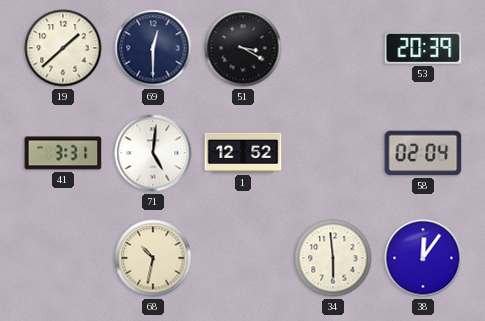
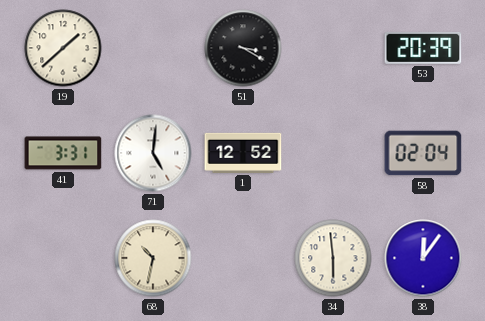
69: 12:30 -> none
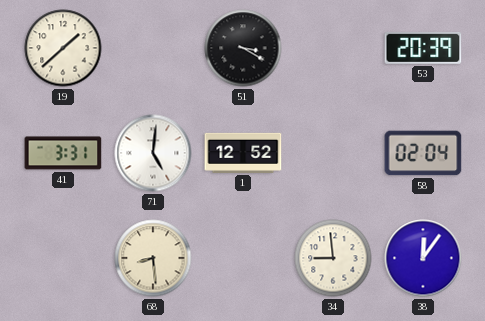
68: 10:32 -> 8:29
34: 5:59 -> 8:59
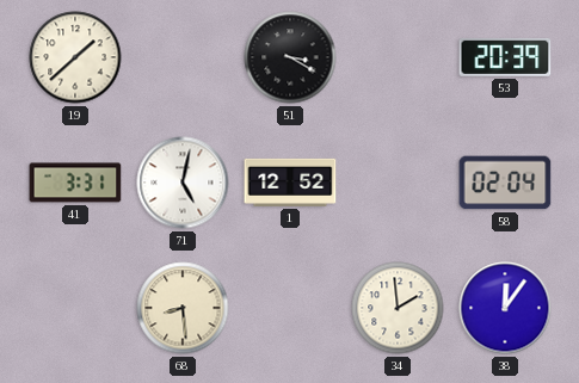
71: 5:01 -> 5:02
34: 8:59 -> 1:59
